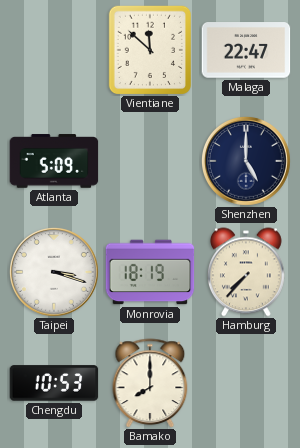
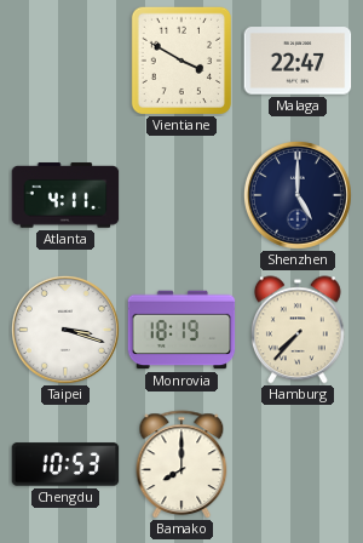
Vientiane: 11:52 -> 3:50
Atlanta: 5:09 -> 4:11
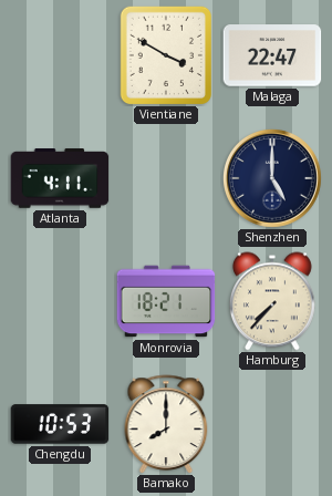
Taipei: 3:18 -> none
Monrovia: 18:19 -> 18:21
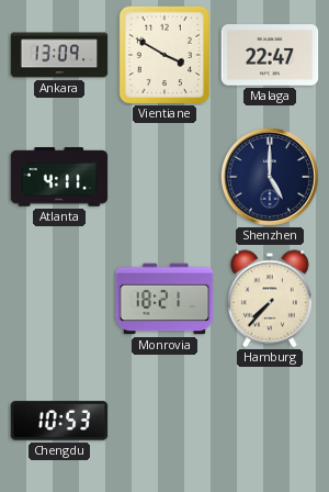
Ankara: none -> 13:09
Bamako: 8:00 -> none
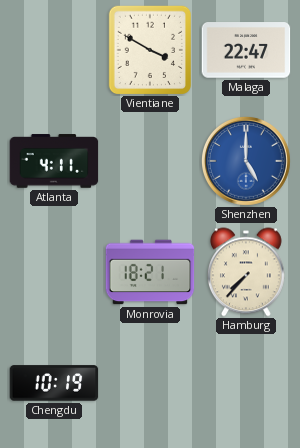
Ankara: 13:09 -> none
Shenzhen dial: navy -> blue
Chengdu: 10:53 -> 10:19
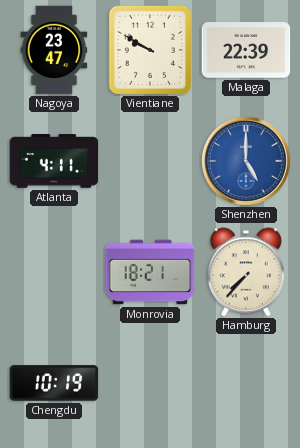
Nagoya: none -> 23:47
Vientiane: 3:50 -> 9:50
Malaga: 22:47 -> 22:39
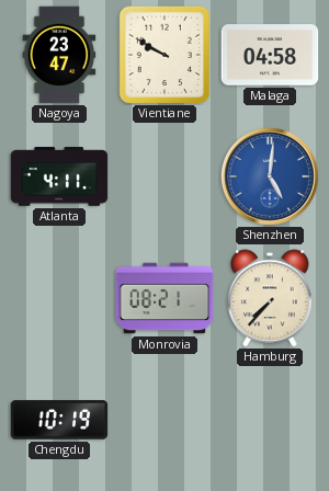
Malaga: 22:39 -> 04:58
Shenzhen: 5:00 -> 5:01
Monrovia: 18:21 -> 08:21
